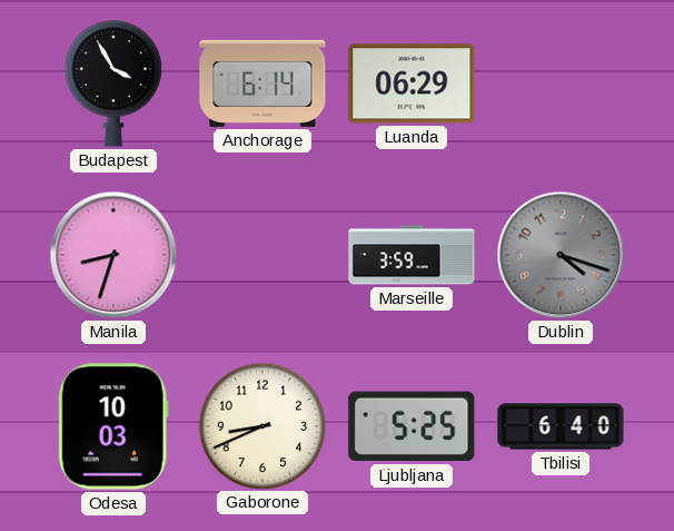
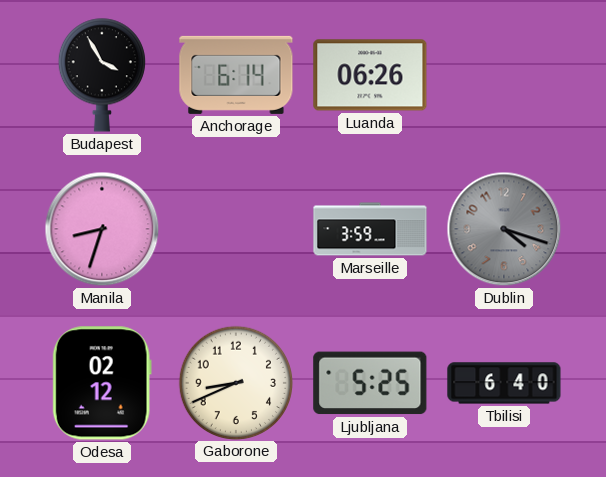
Luanda: 06:29 -> 06:26
Odesa: 10:03 -> 02:12
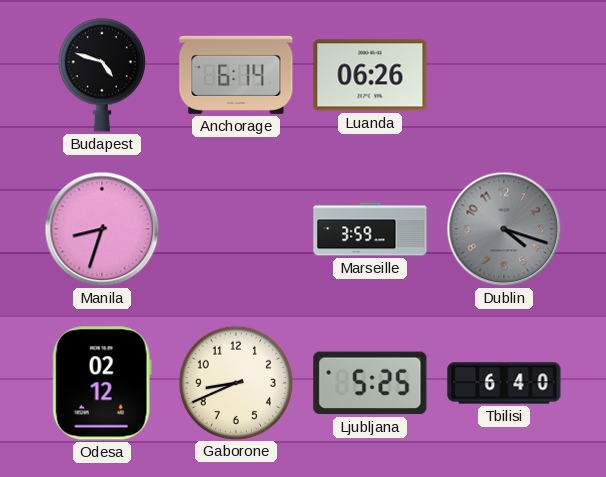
Budapest: 3:55 -> 4:48
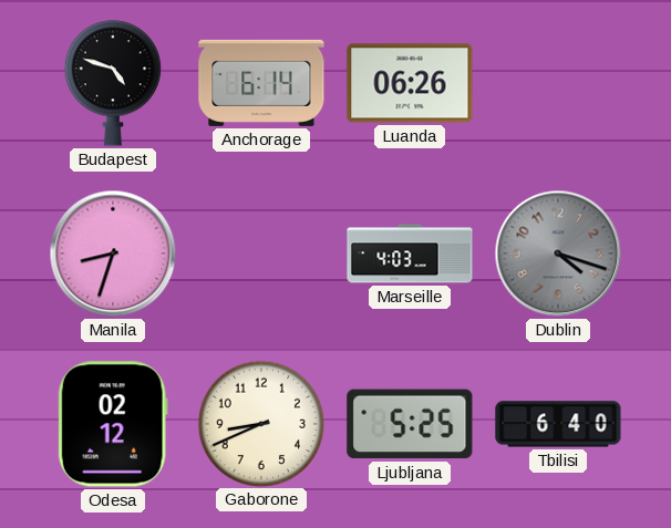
Marseille: 3:59 -> 4:03
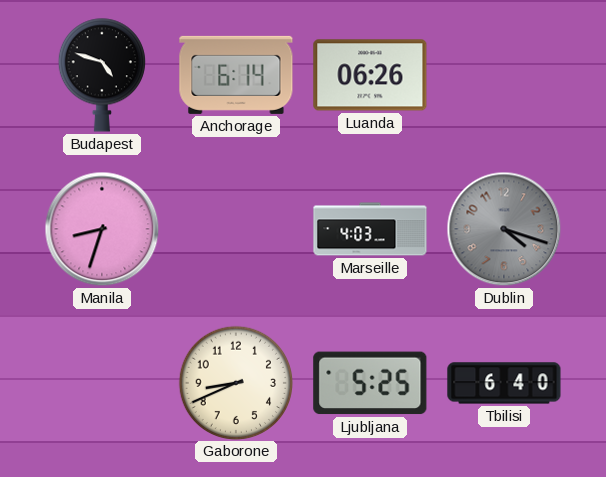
Odesa: 02:12 -> none
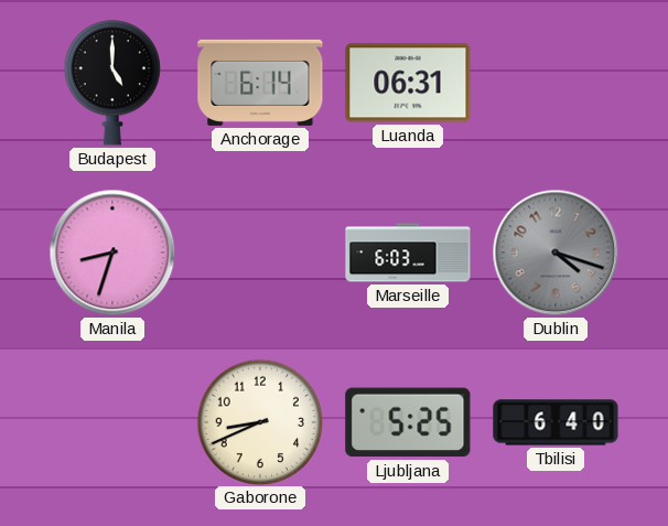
Budapest: 4:48 -> 5:00
Luanda: 06:26 -> 06:31
Marseille: 4:03 -> 6:03
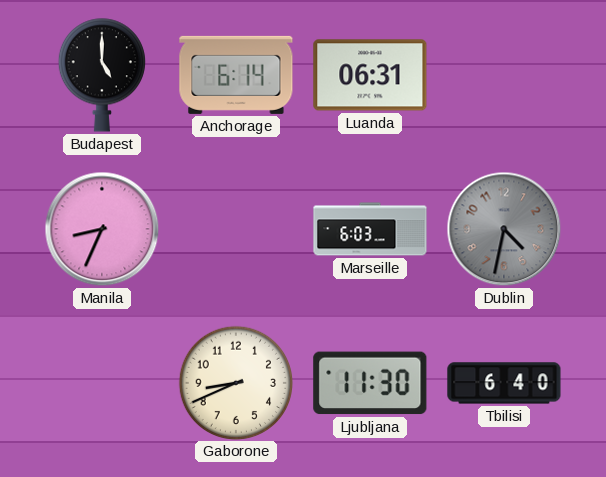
Manila: 8:33 -> 8:34
Dublin: 4:18 -> 4:32
Ljubljana: 5:25 -> 11:30
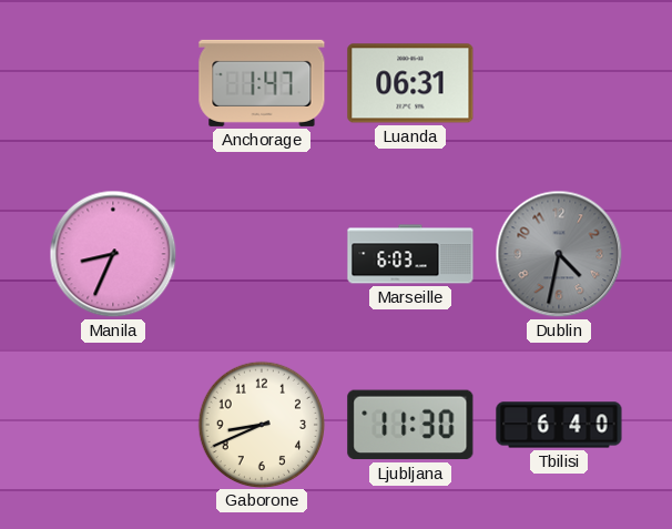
Budapest: 5:00 -> none
Anchorage: 6:14 -> 1:47
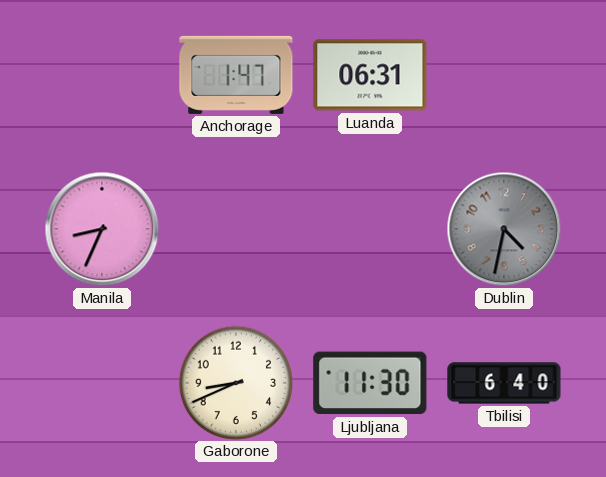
Marseille: 6:03 -> none
